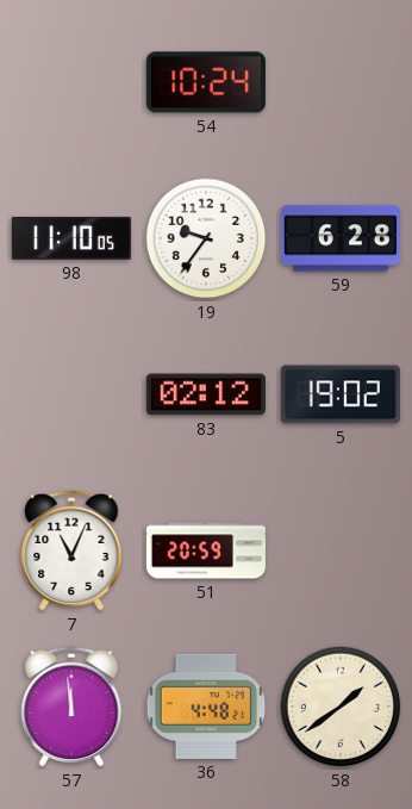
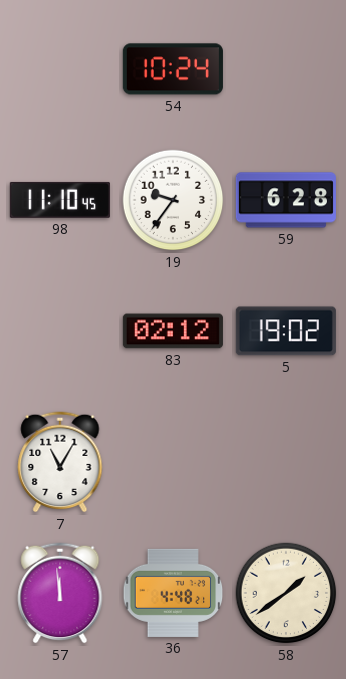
98: 11:10:05 -> 11:10:45
7: 11:04 -> 11:05
51: 20:59 -> none
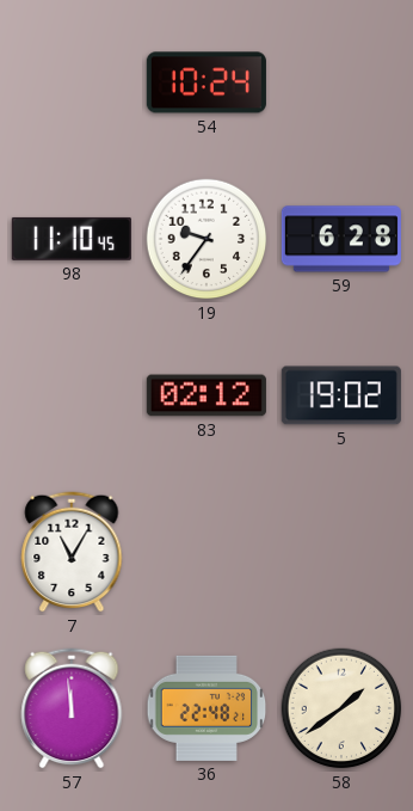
36: 4:48 -> 22:48
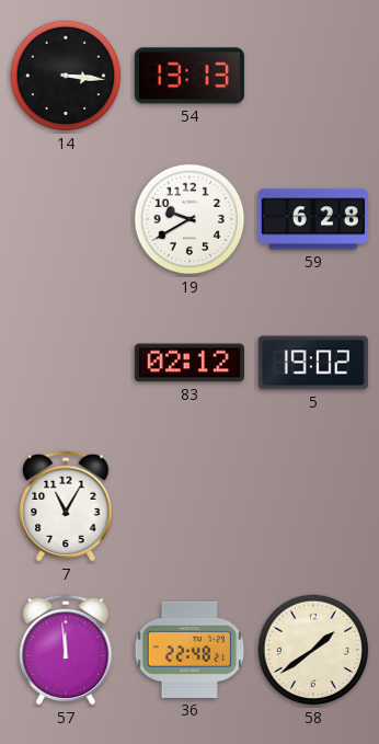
14: none -> 3:16
54: 10:24 -> 13:13
98: 11:10 -> none
19: 9:36 -> 9:40
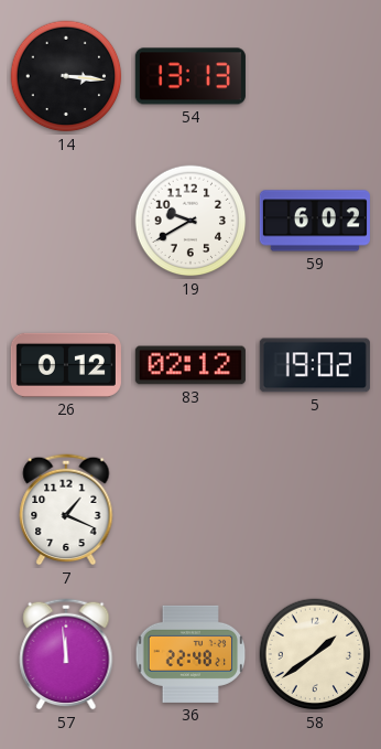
59: 6:28 -> 6:02
26: none -> 0:12
7: 11:05 -> 1:19
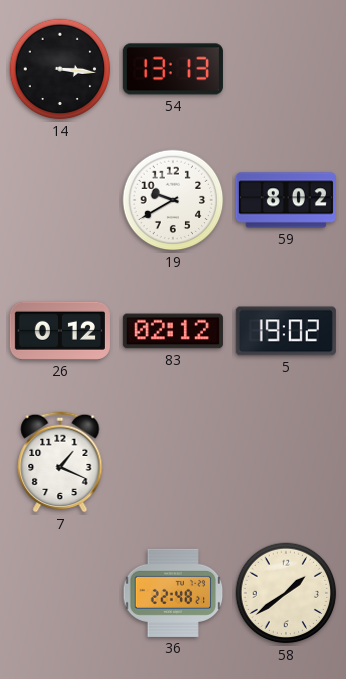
59: 6:02 -> 8:02
57: 11:59 -> none
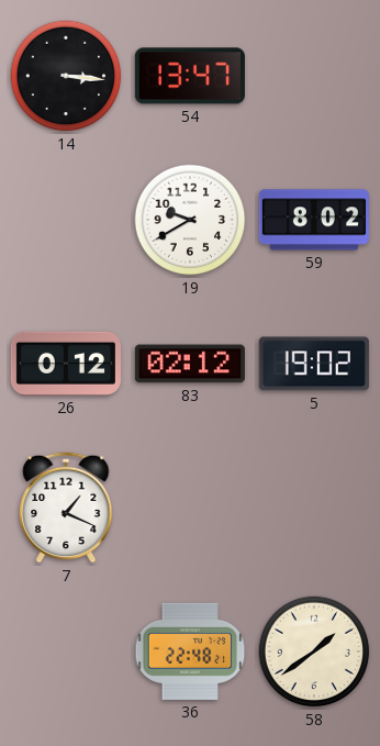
54: 13:13 -> 13:47
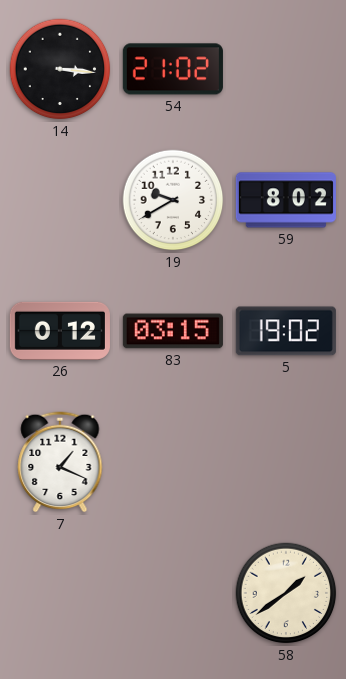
54: 13:47 -> 21:02
83: 02:12 -> 03:15
36: 22:48 -> none
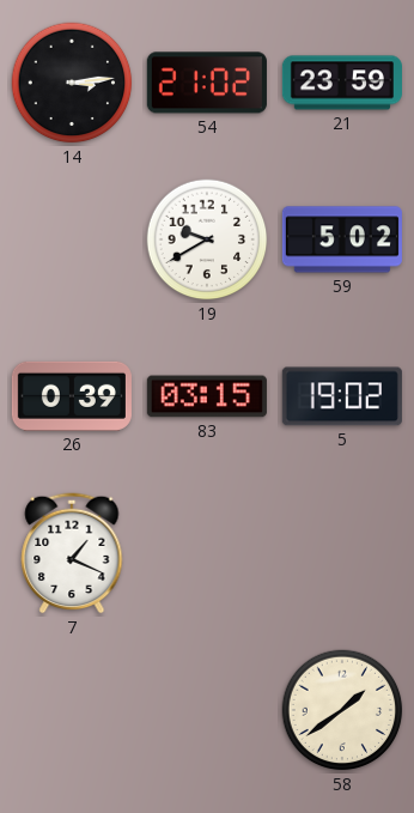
14: 3:16 -> 3:14
21: none -> 23:59
59: 8:02 -> 5:02
26: 0:12 -> 0:39
